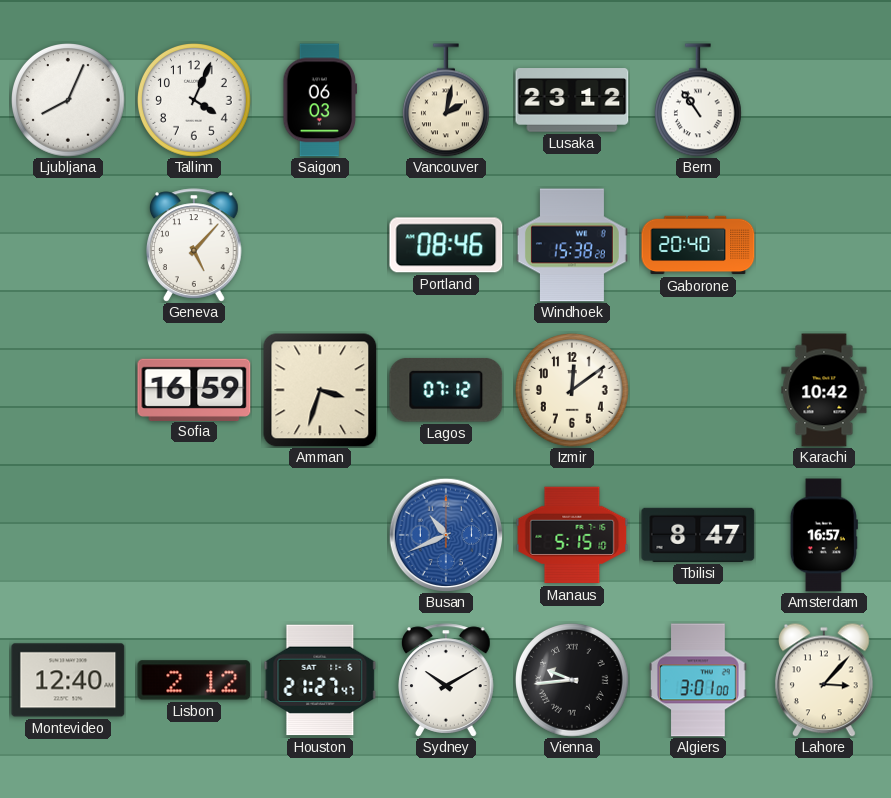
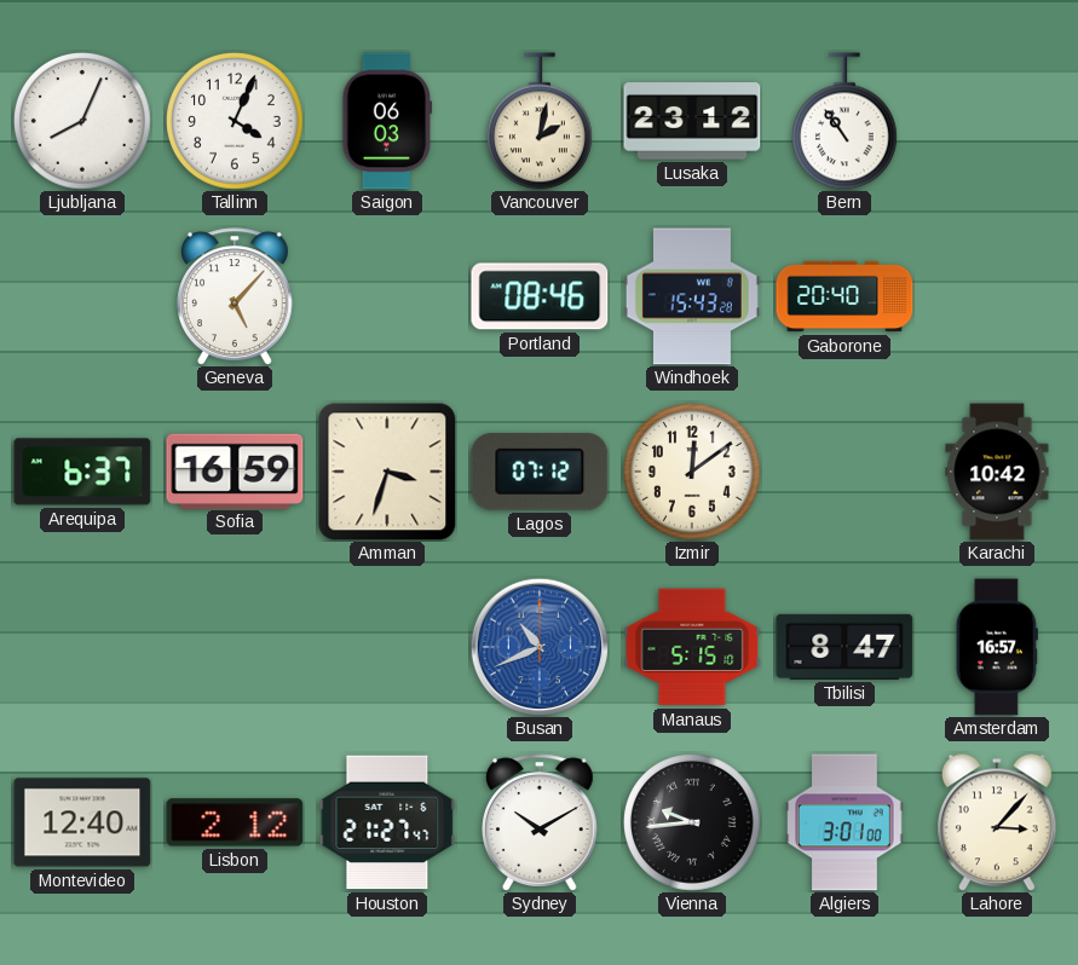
Windhoek: 15:38 -> 15:43
Arequipa: none -> 6:37
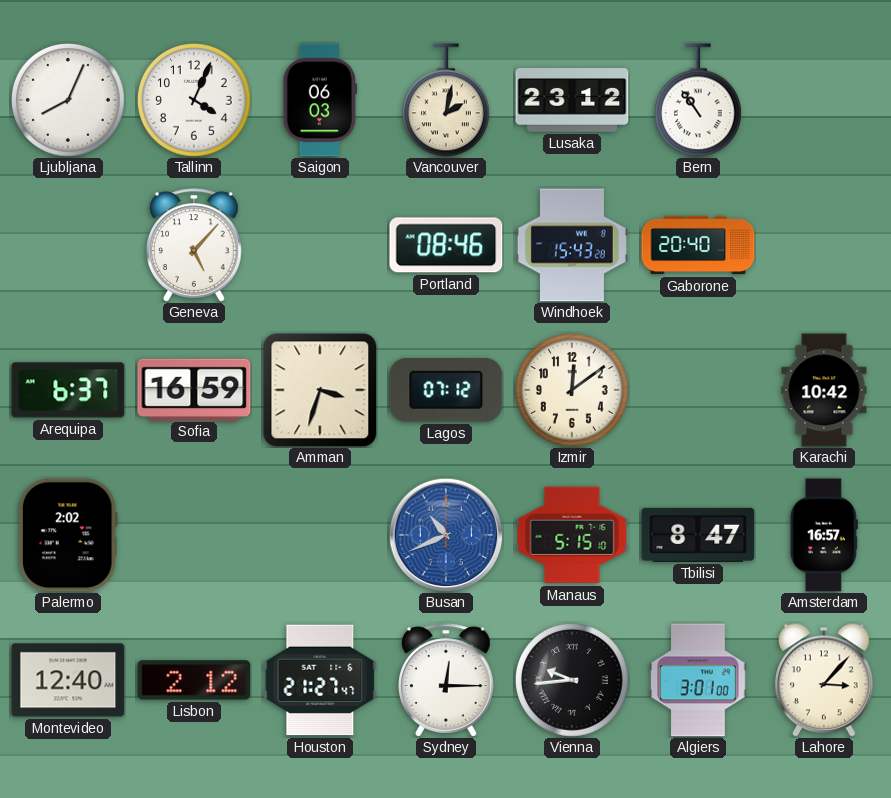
Palermo: none -> 2:02
Sydney: 10:10 -> 12:15
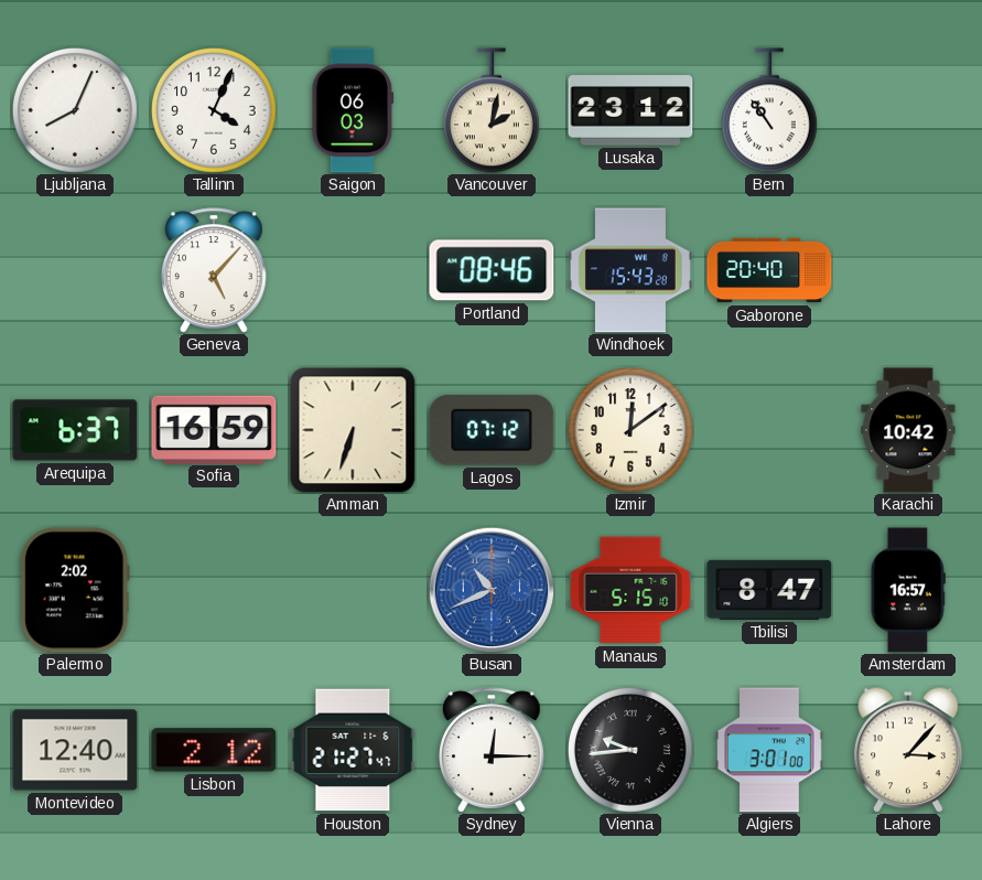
Amman: 3:33 -> 6:33
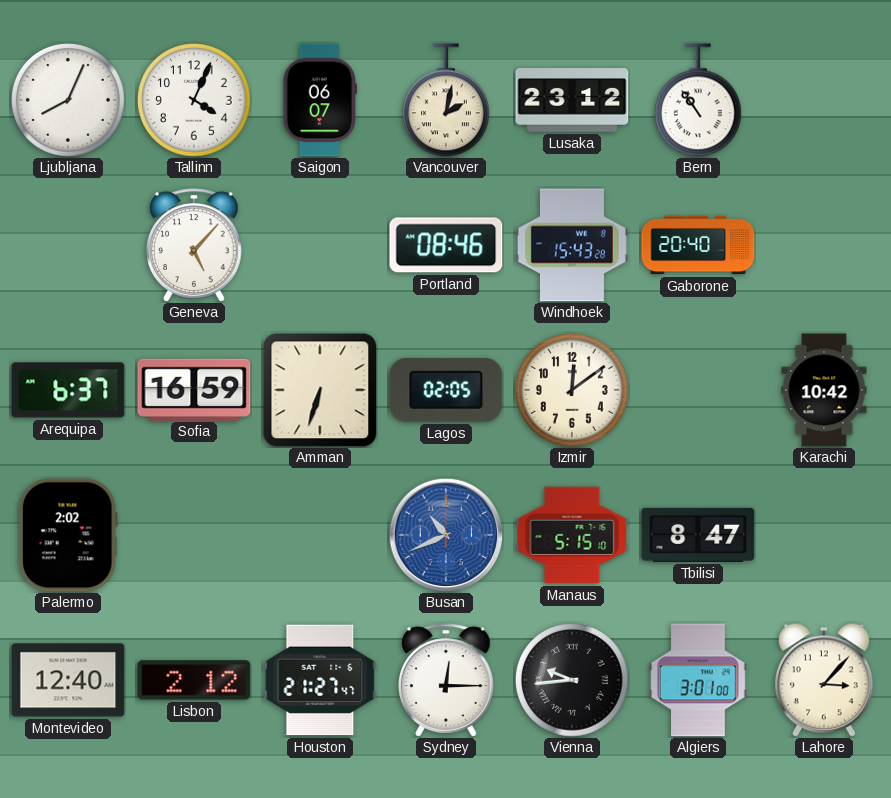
Saigon: 06:03 -> 06:07
Lagos: 07:12 -> 02:05
Amsterdam: 16:57 -> none
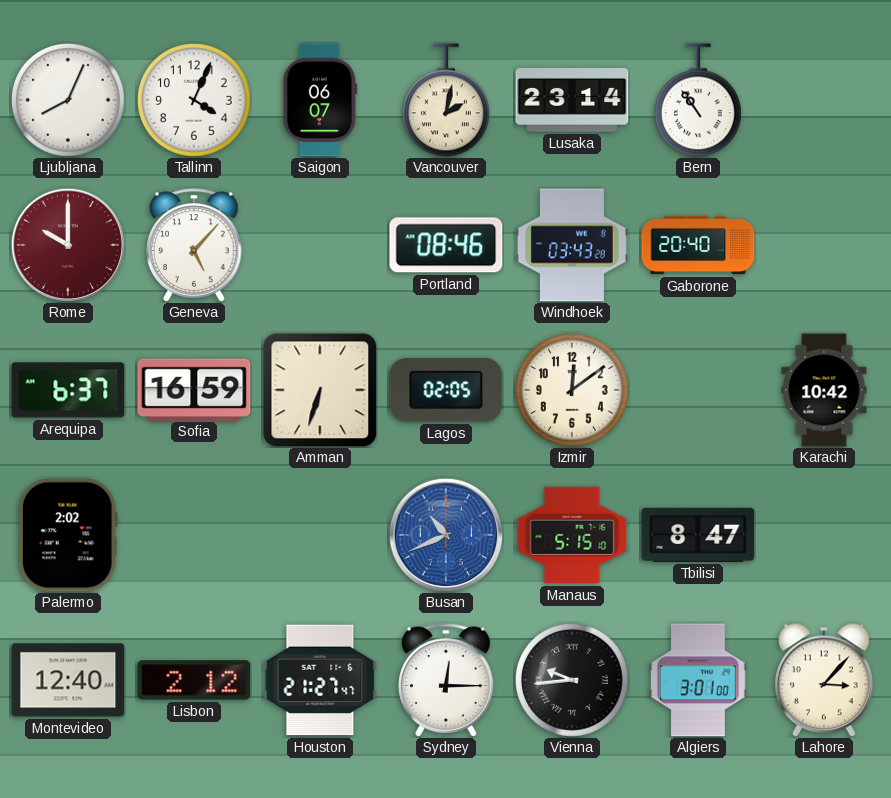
Lusaka: 23:12 -> 23:14
Rome: none -> 10:00
Windhoek: 15:43 -> 03:43
